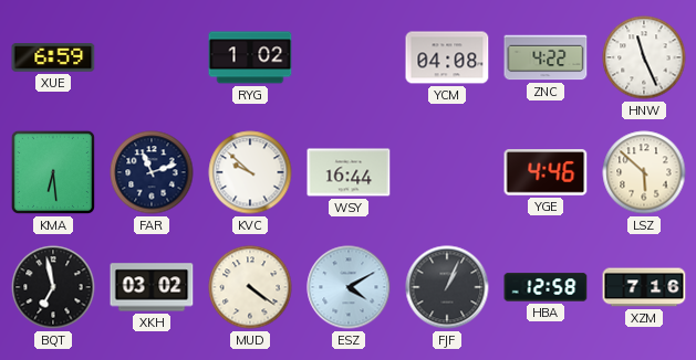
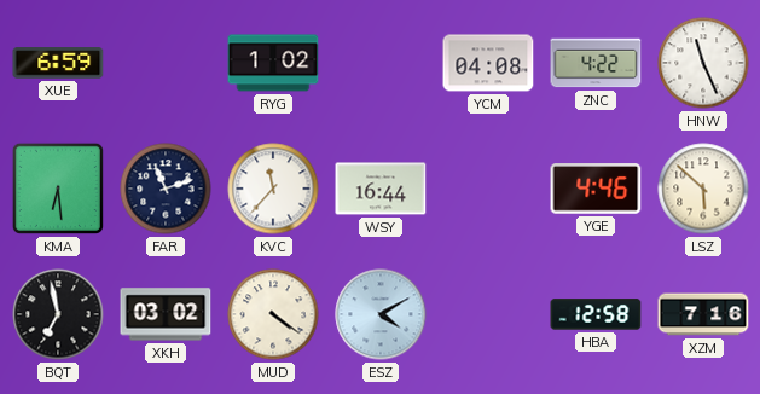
KVC: 9:52 -> 11:37
FJF: 1:04 -> none
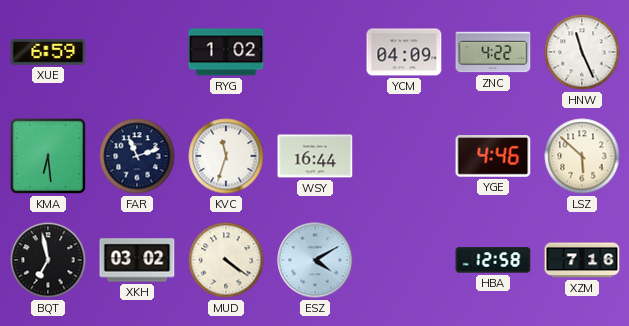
YCM: 04:08 -> 04:09
KVC: 11:37 -> 11:33
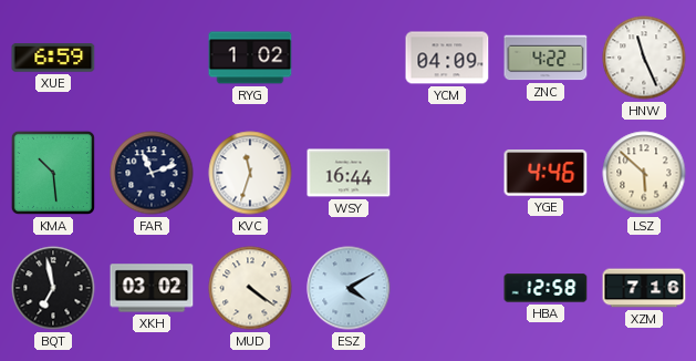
KMA: 6:29 -> 10:29
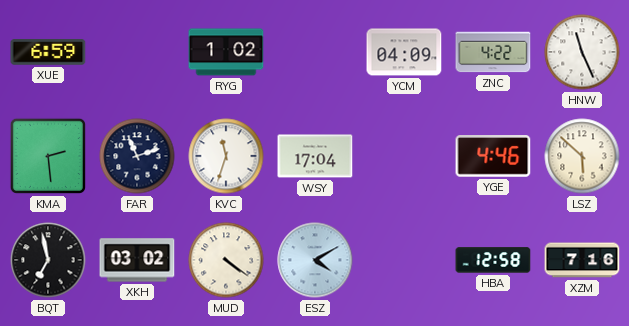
KMA: 10:29 -> 2:29
WSY: 16:44 -> 17:04
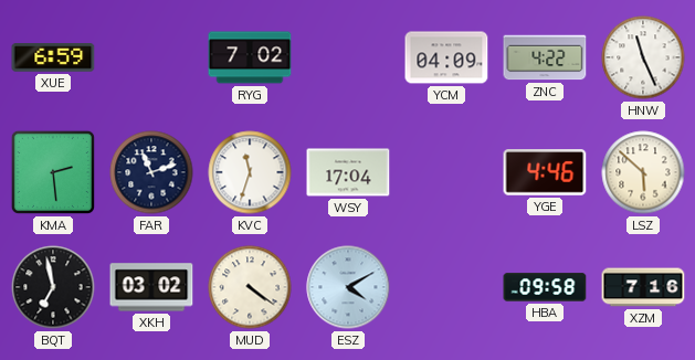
RYG: 1:02 -> 7:02
HBA: 12:58 -> 09:58
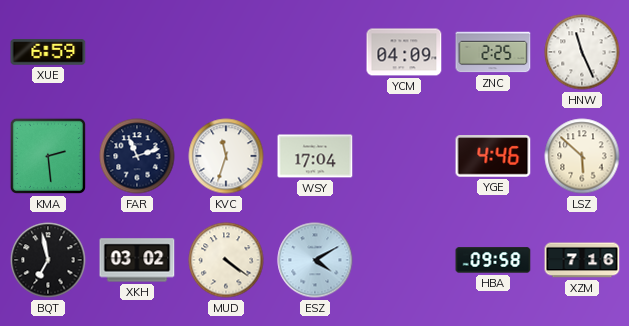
RYG: 7:02 -> none
ZNC: 4:22 -> 2:25
